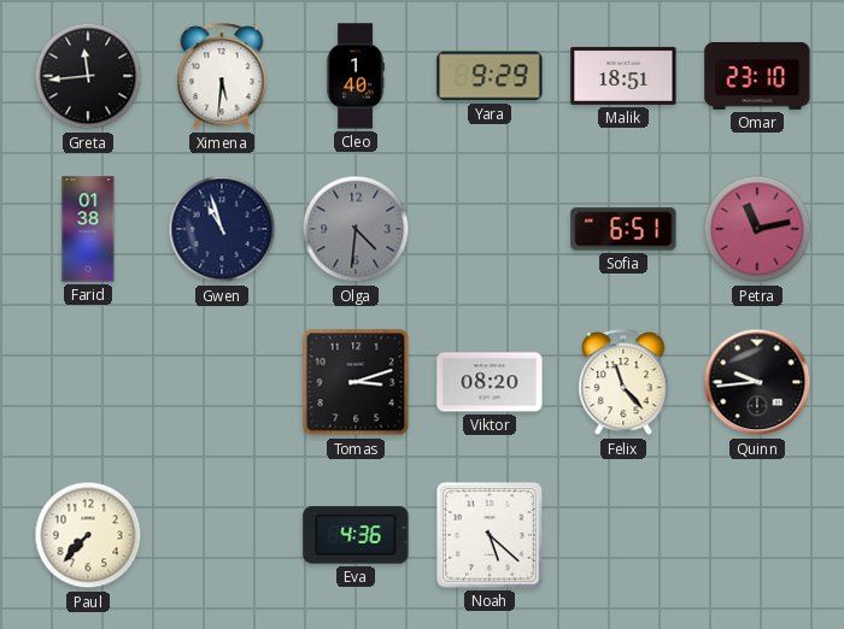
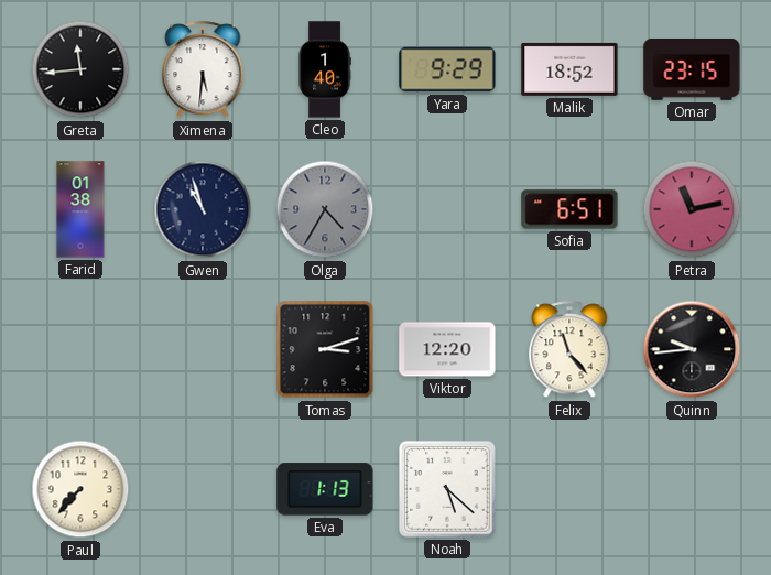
Malik: 18:51 -> 18:52
Omar: 23:10 -> 23:15
Olga: 4:31 -> 4:35
Viktor: 08:20 -> 12:20
Eva: 4:36 -> 1:13
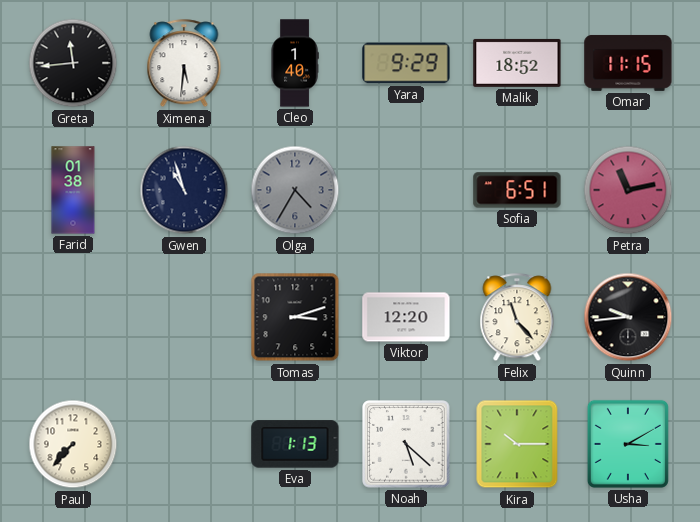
Omar: 23:15 -> 11:15
Kira: none -> 10:15
Usha: none -> 3:10
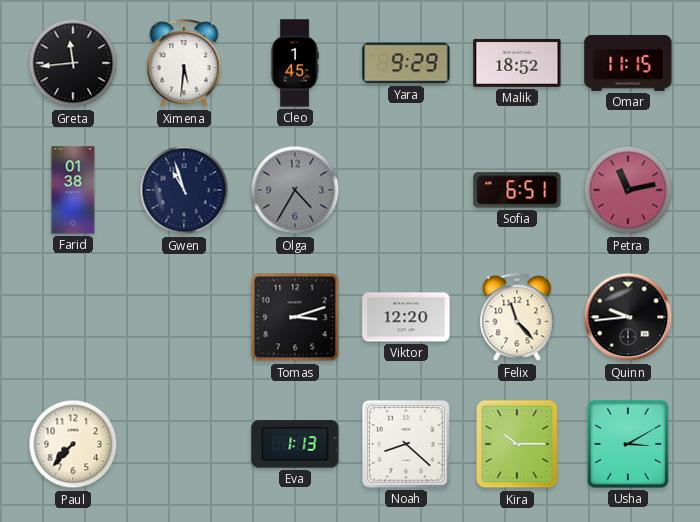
Cleo: 1:40 -> 1:45
Noah: 5:22 -> 8:22
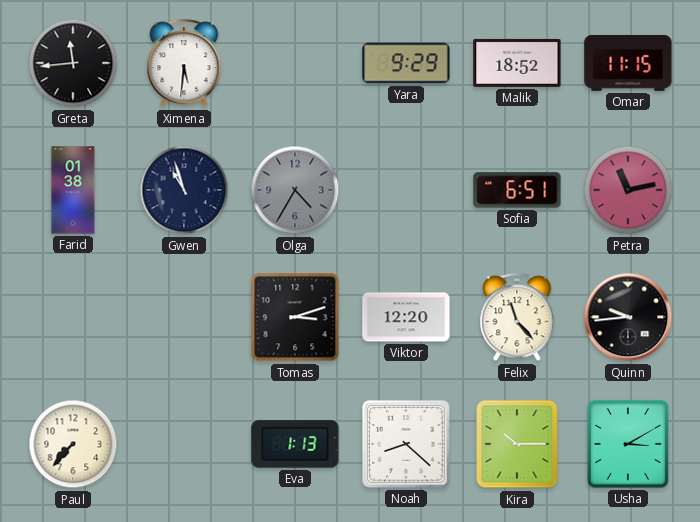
Cleo: 1:45 -> none
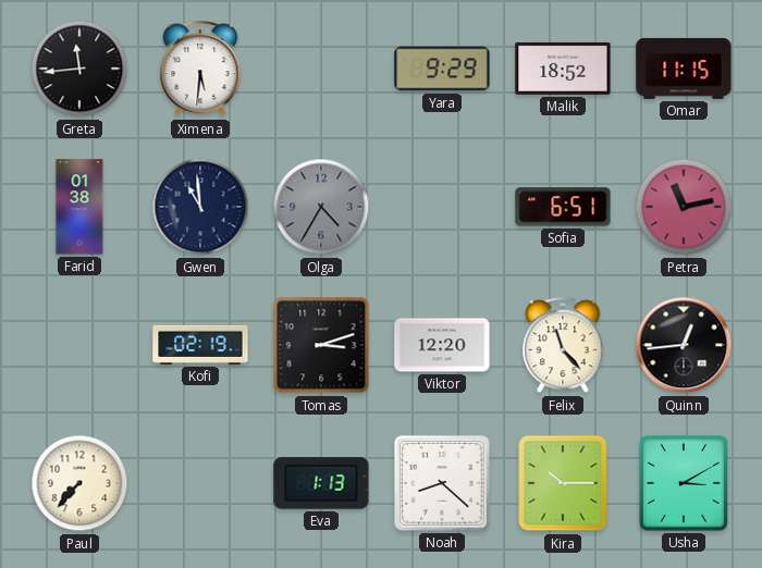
Gwen: 10:57 -> 10:59
Kofi: none -> 02:19
Quinn: 9:44 -> 12:44
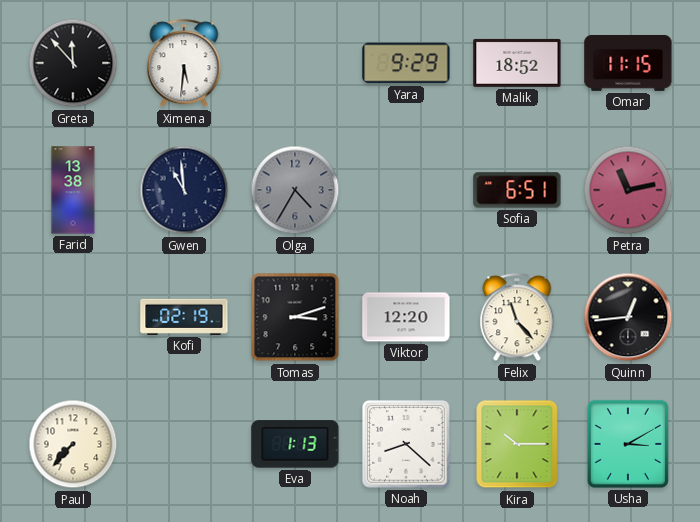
Greta: 11:44 -> 11:53
Farid: 01:38 -> 13:38
